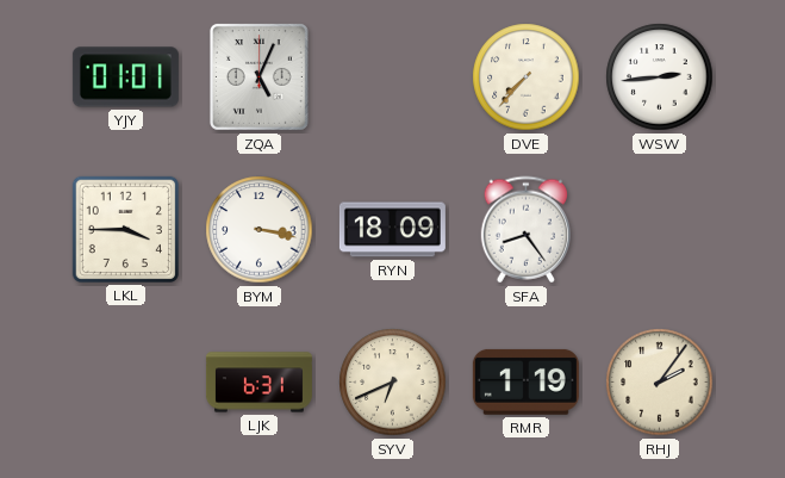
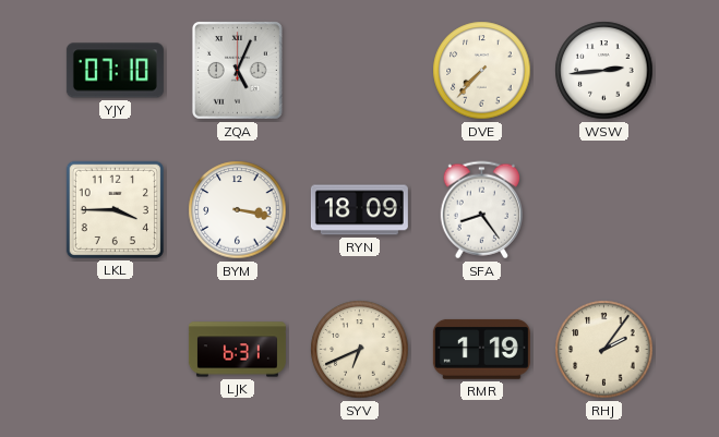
YJY: 01:01 -> 07:10
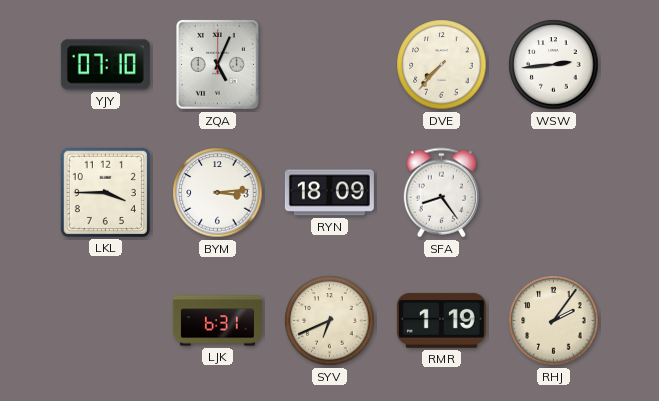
BYM: 3:17 -> 3:14
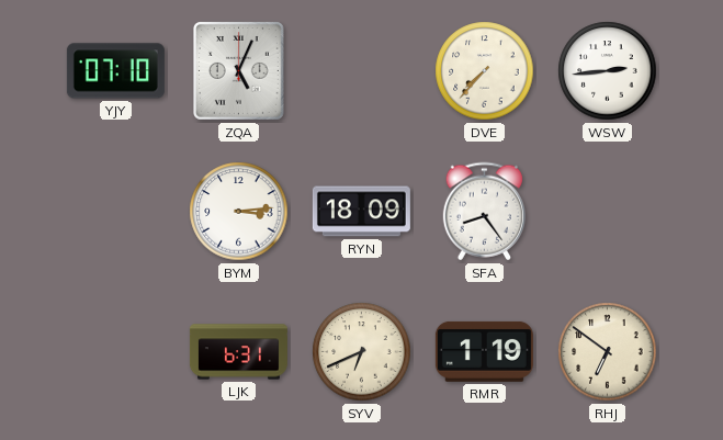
LKL: 3:45 -> none
RHJ: 2:06 -> 6:51
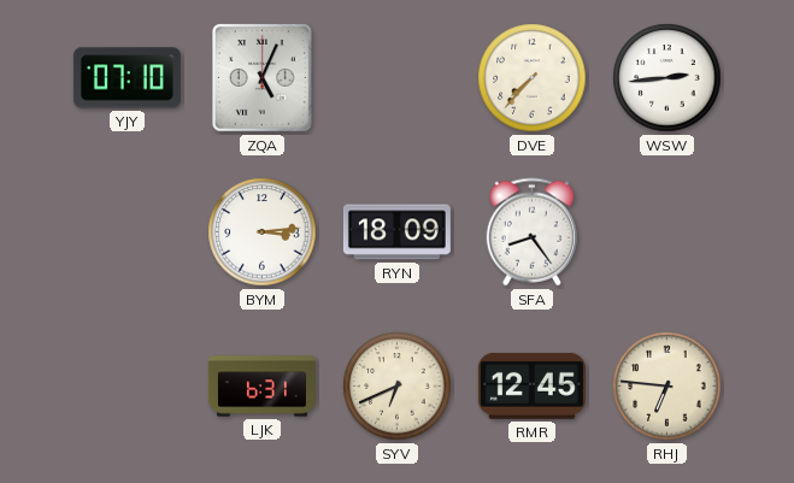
RMR: 1:19 -> 12:45
RHJ: 6:51 -> 6:46
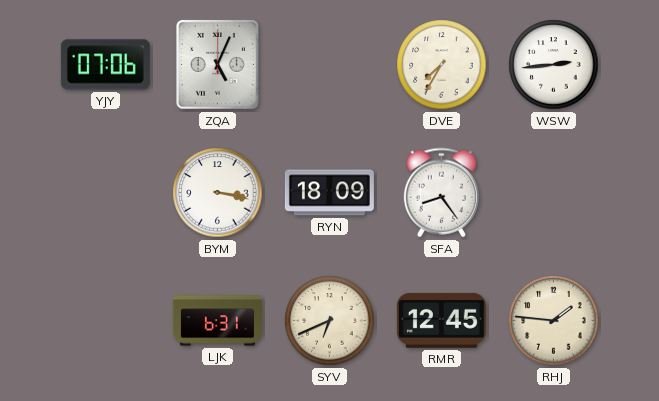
YJY: 07:10 -> 07:06
DVE: 7:37 -> 7:35
BYM: 3:14 -> 3:17
RHJ: 6:46 -> 1:46
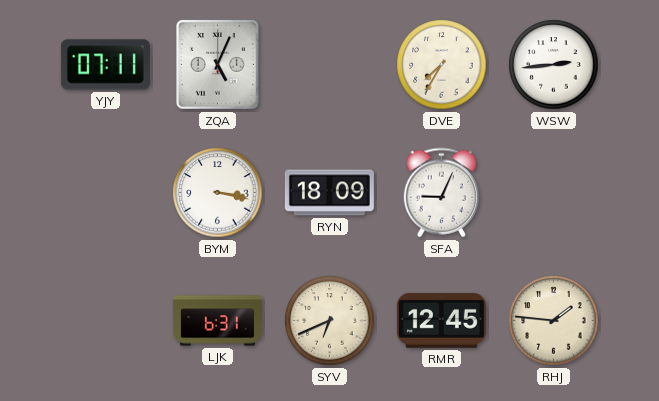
YJY: 07:06 -> 07:11
SFA: 8:24 -> 9:04
